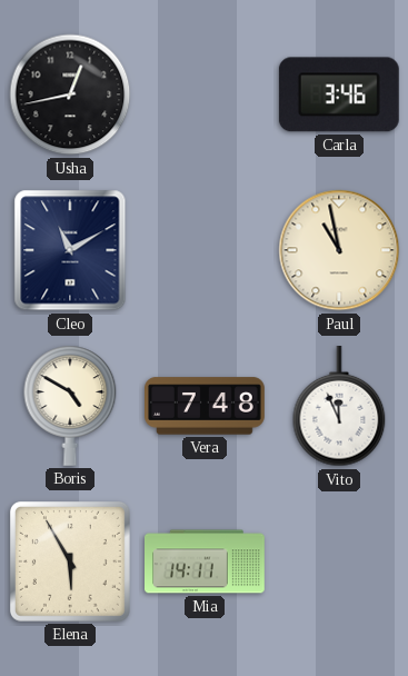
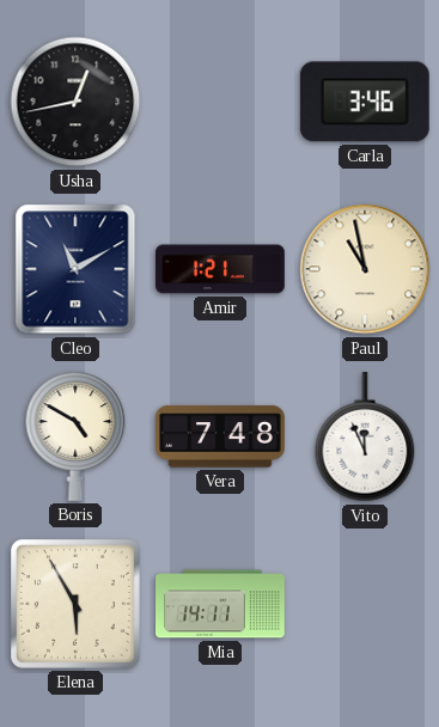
Amir: none -> 1:21
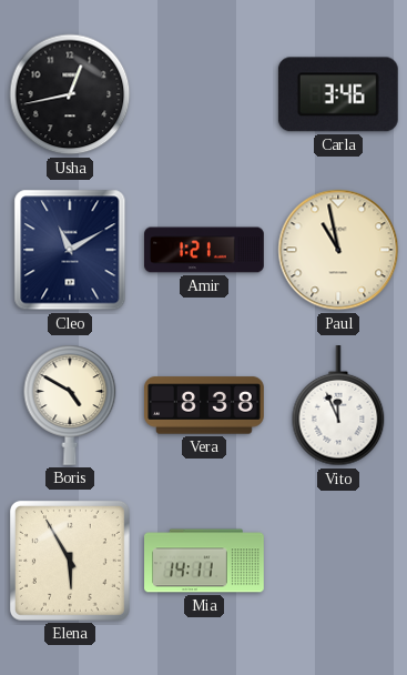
Vera: 7:48 -> 8:38
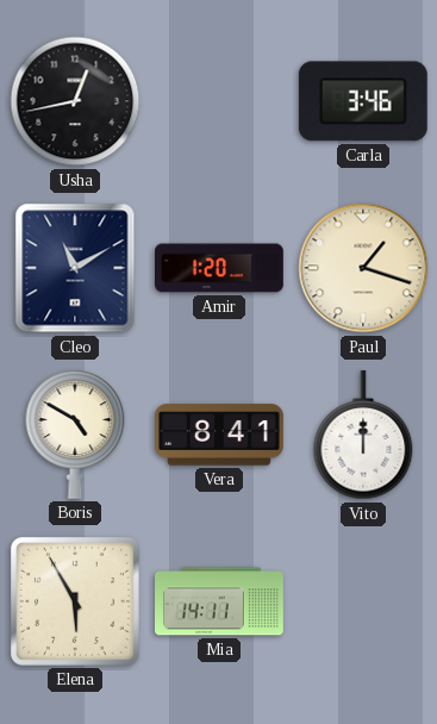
Amir: 1:21 -> 1:20
Paul: 10:58 -> 1:18
Vera: 8:38 -> 8:41
Vito: 11:56 -> 12:00
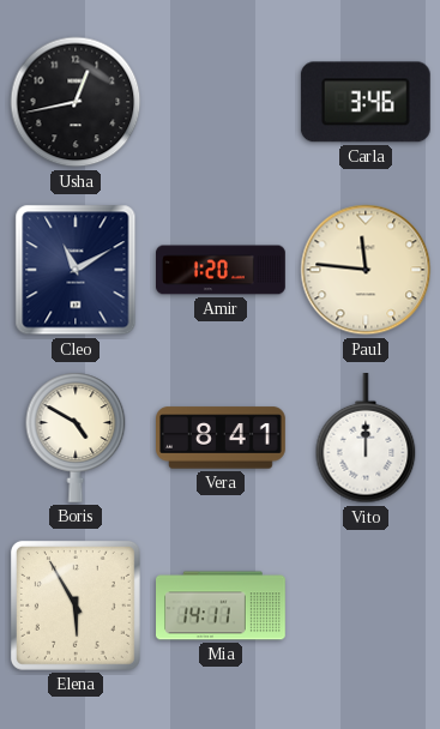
Paul: 1:18 -> 11:46
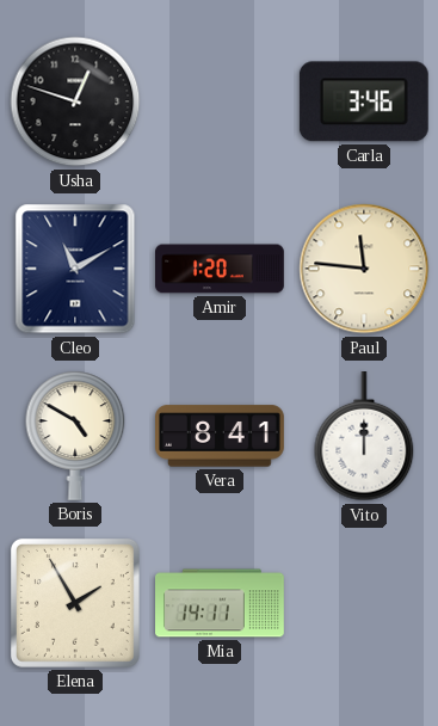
Usha: 12:43 -> 12:48
Elena: 5:55 -> 1:55
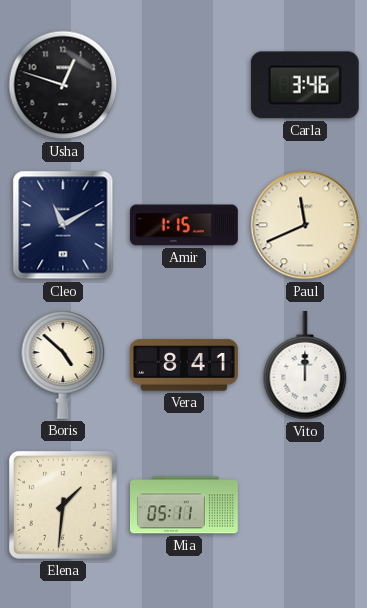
Amir: 1:20 -> 1:15
Paul: 11:46 -> 11:41
Boris: 4:50 -> 4:52
Elena: 1:55 -> 1:31
Mia: 14:11 -> 05:11
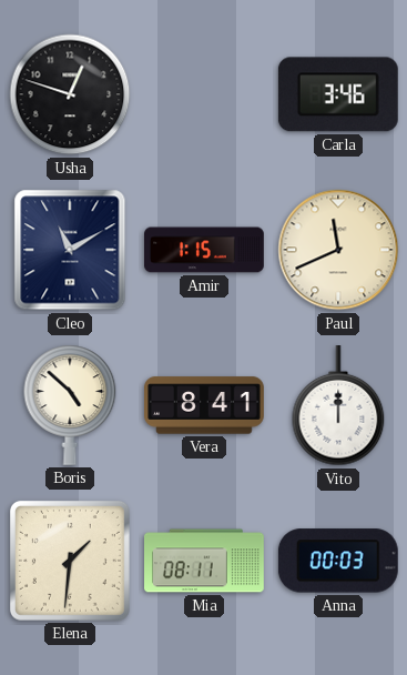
Mia: 05:11 -> 08:11
Anna: none -> 00:03
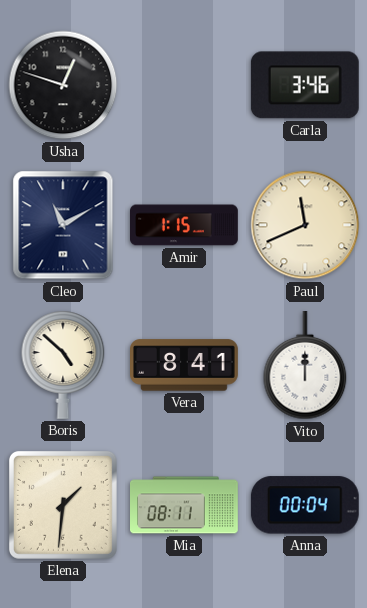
Anna: 00:03 -> 00:04
